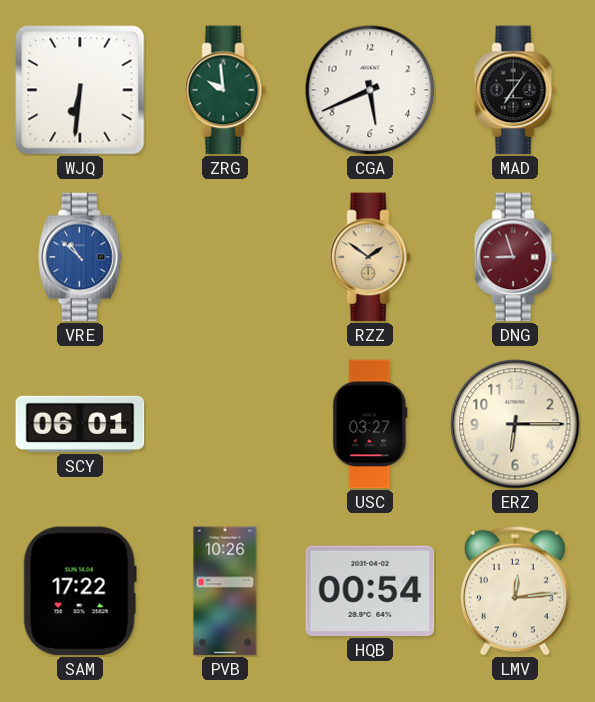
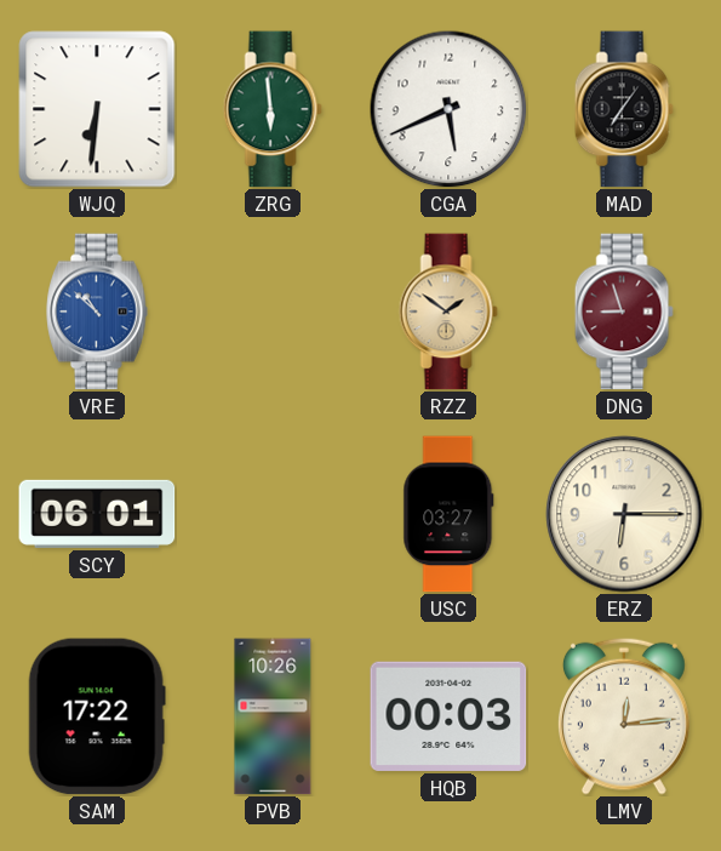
ZRG: 9:59 -> 5:59
HQB: 00:54 -> 00:03
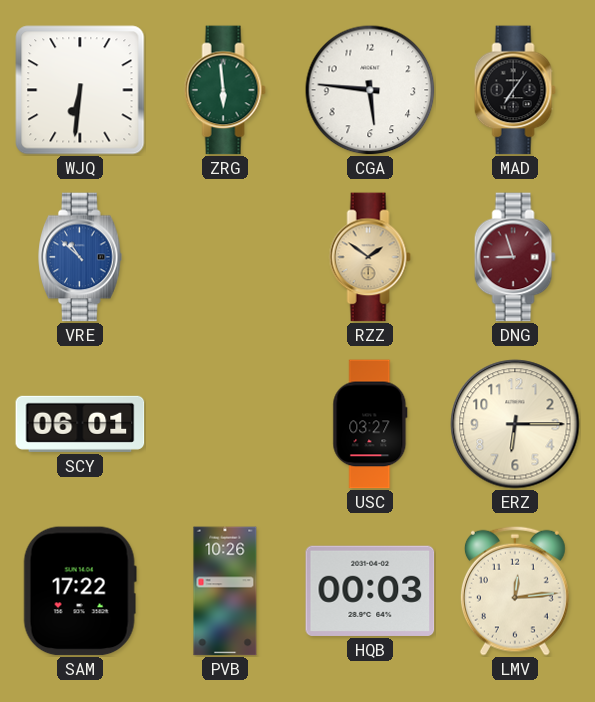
CGA: 5:41 -> 5:46
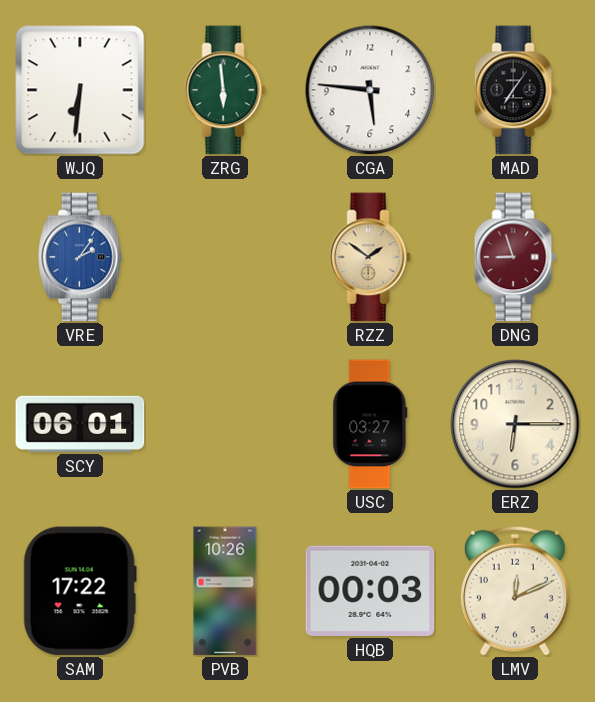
VRE: 10:52 -> 2:06
LMV: 12:14 -> 12:11
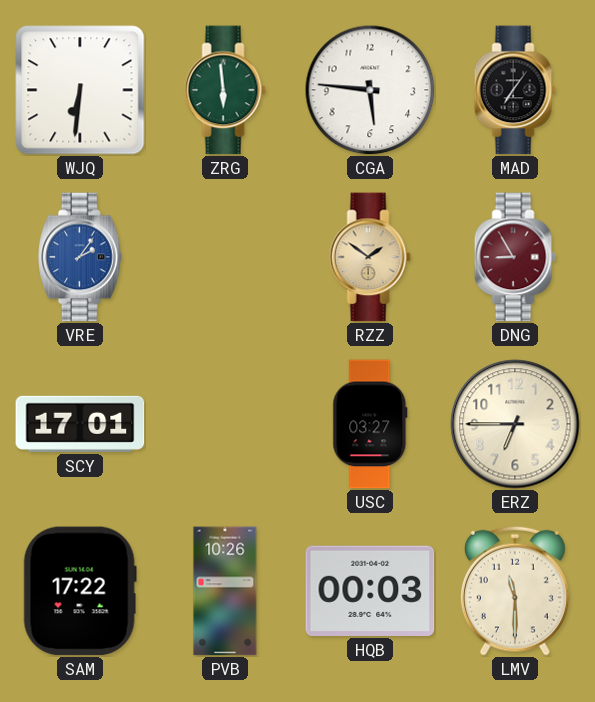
DNG: 8:57 -> 8:55
SCY: 06:01 -> 17:01
ERZ: 6:15 -> 6:45
LMV: 12:11 -> 11:30
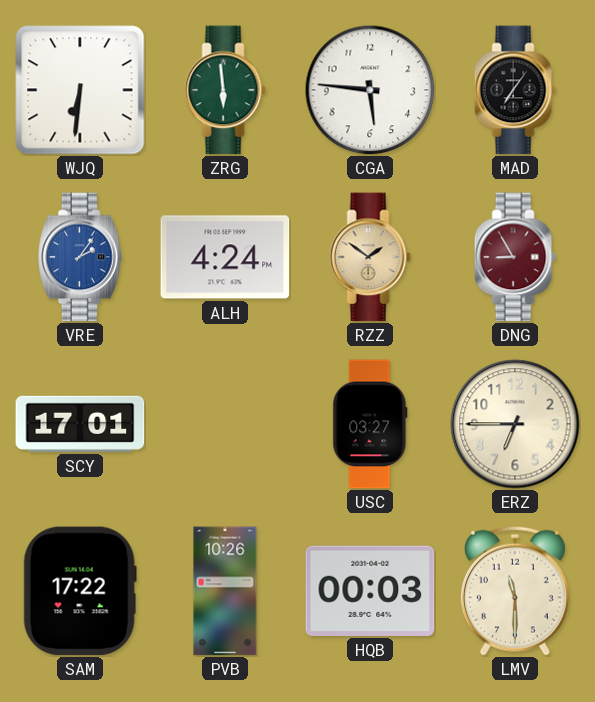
ALH: none -> 4:24
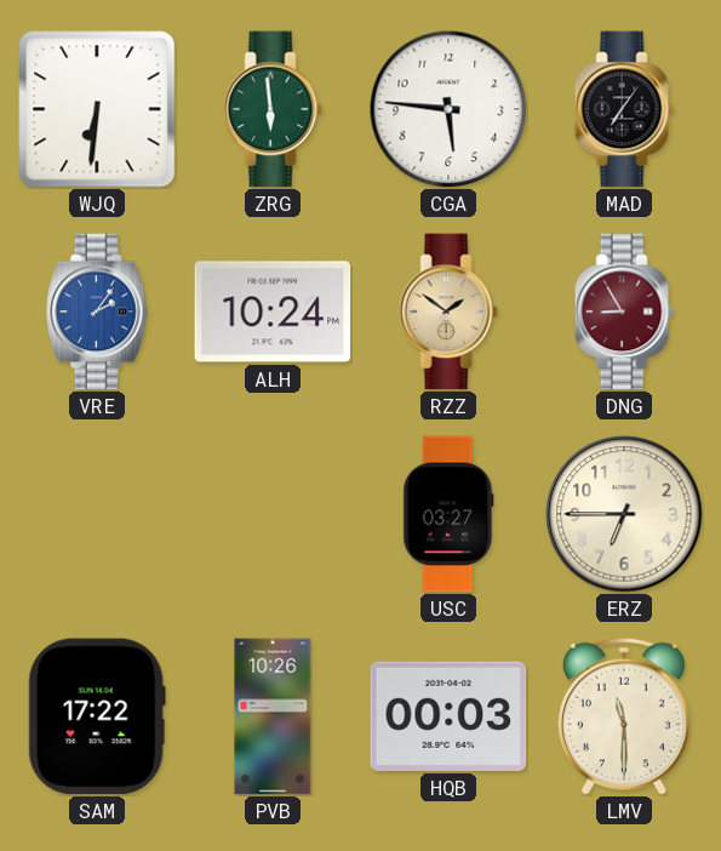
ALH: 4:24 -> 10:24
SCY: 17:01 -> none
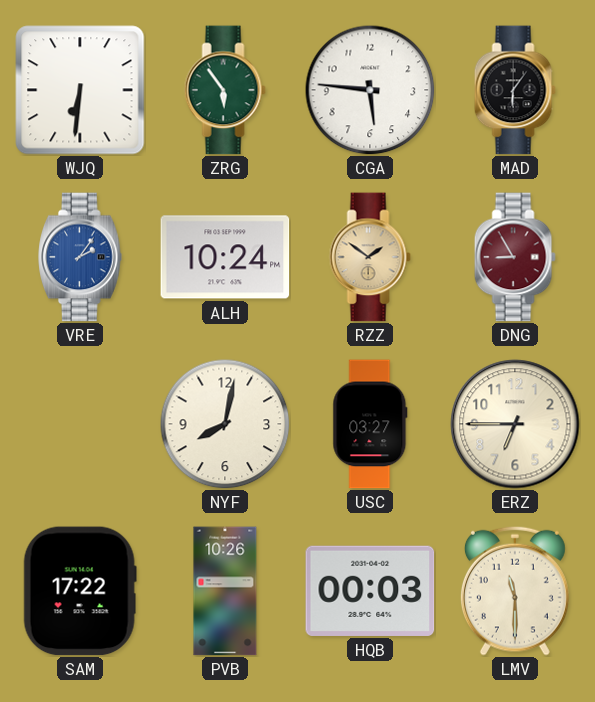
ZRG: 5:59 -> 5:54
MAD: 7:06 -> 6:06
NYF: none -> 8:02
